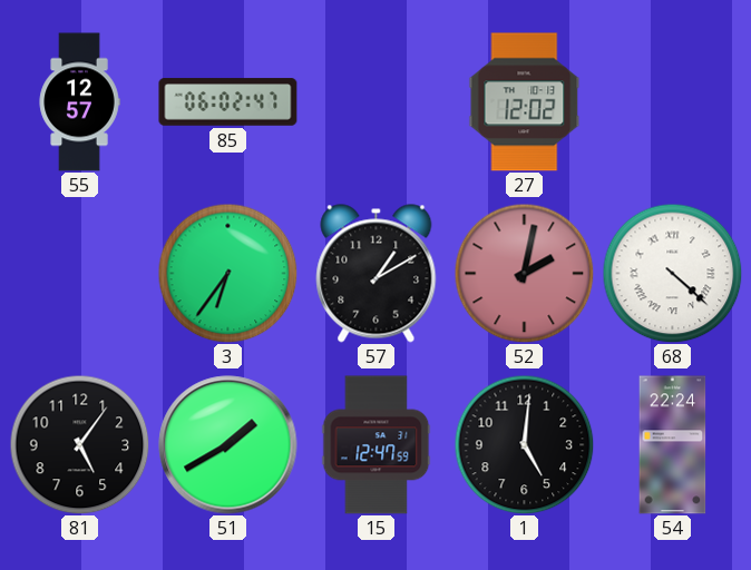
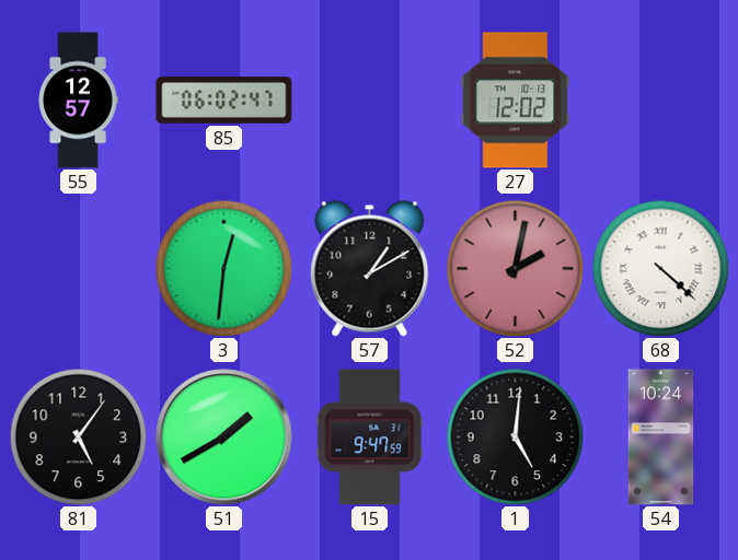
3: 6:36 -> 12:31
15: 12:47 -> 9:47
54: 22:24 -> 10:24
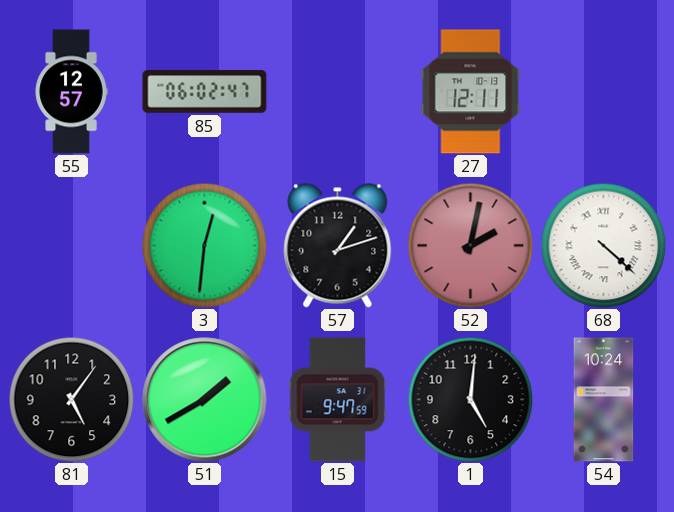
27: 12:02 -> 12:11
57: 1:10 -> 1:12
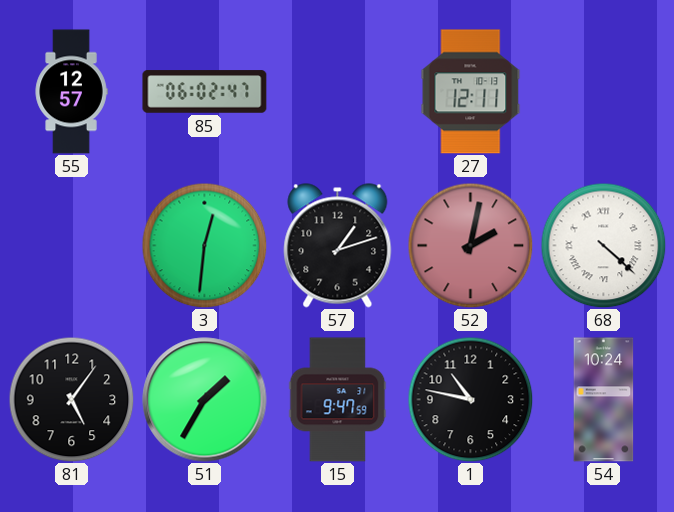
51: 1:40 -> 1:35
1: 5:01 -> 10:47
